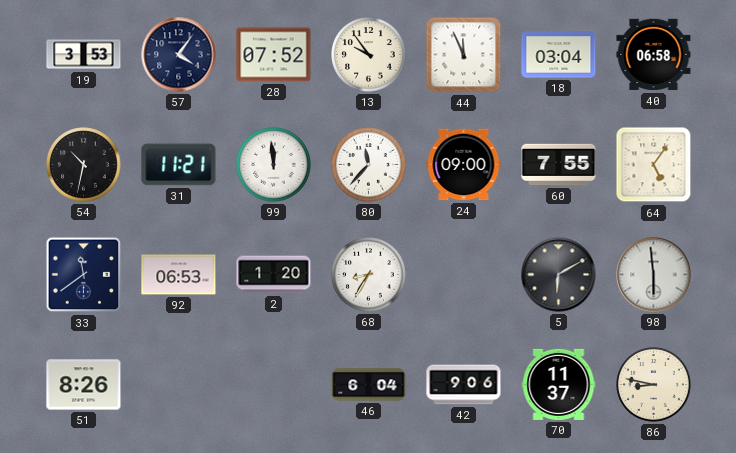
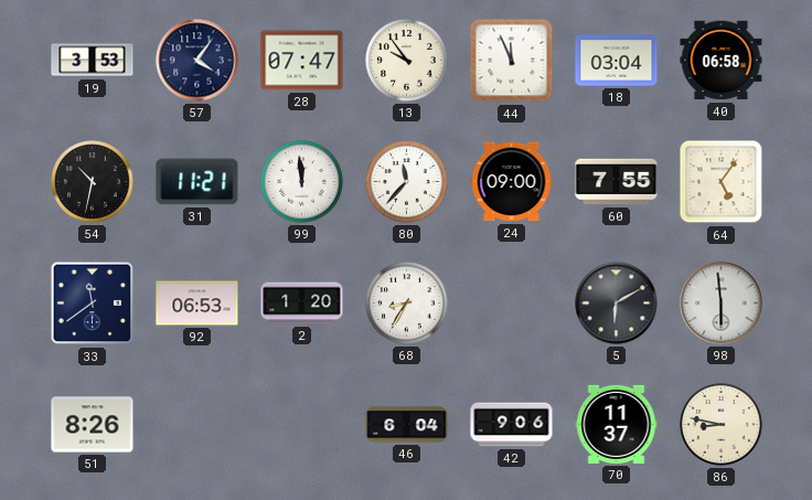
28: 07:52 -> 07:47
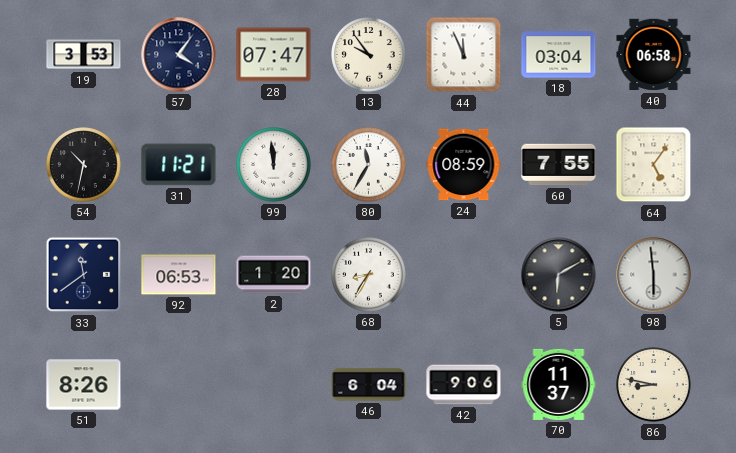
80: 11:37 -> 11:35
24: 09:00 -> 08:59
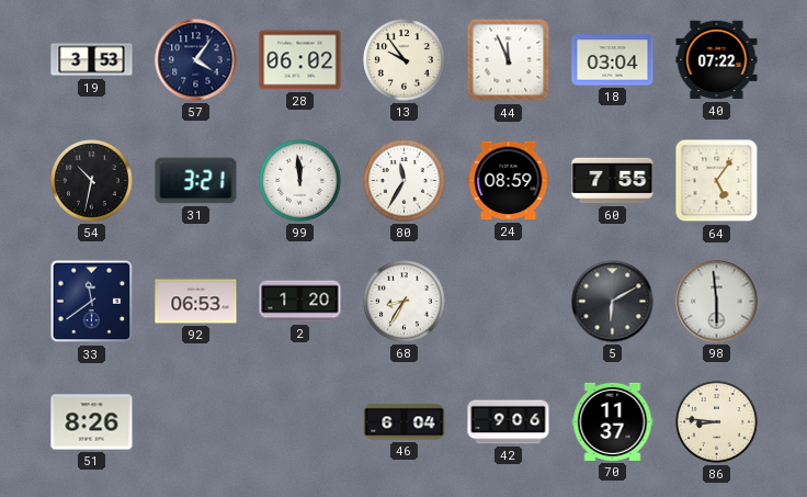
28: 07:47 -> 06:02
40: 06:58 -> 07:22
31: 11:21 -> 3:21
86: 8:47 -> 8:46
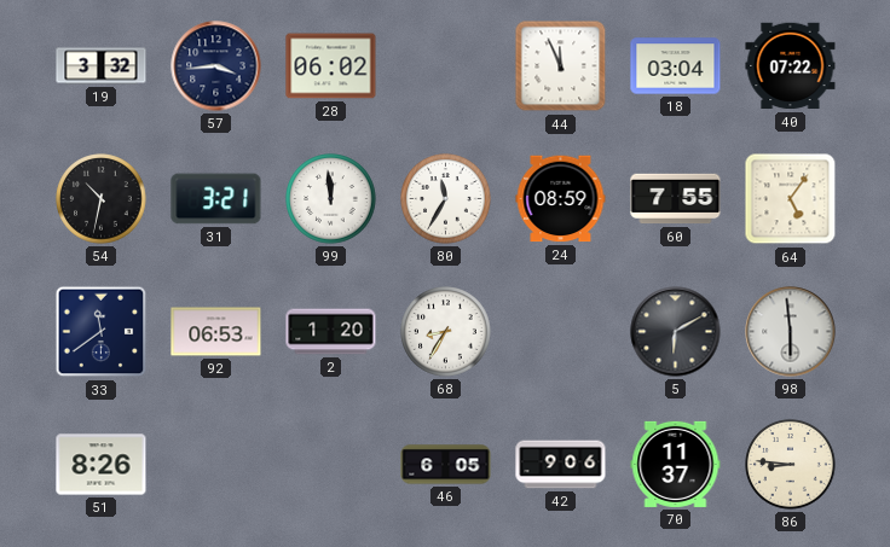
19: 3:53 -> 3:32
57: 4:06 -> 3:44
13: 9:54 -> none
46: 6:04 -> 6:05
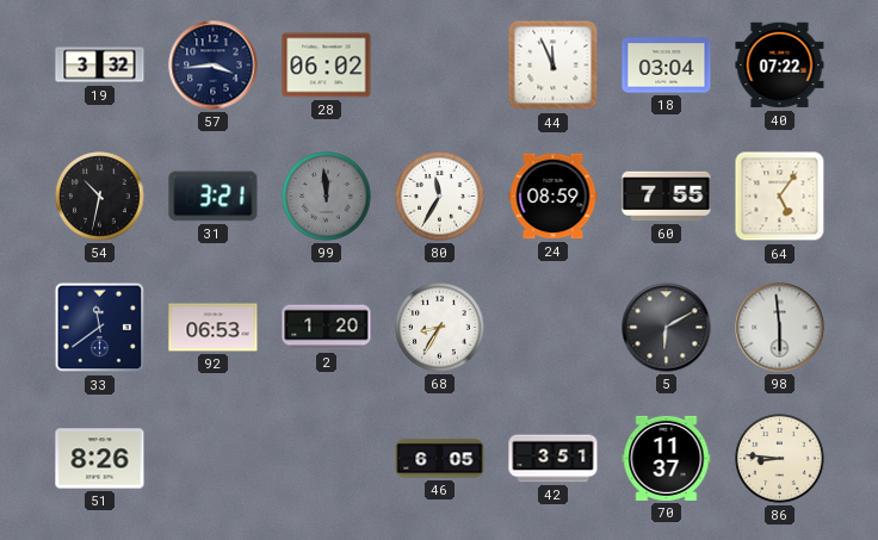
99 dial: white -> grey
42: 9:06 -> 3:51
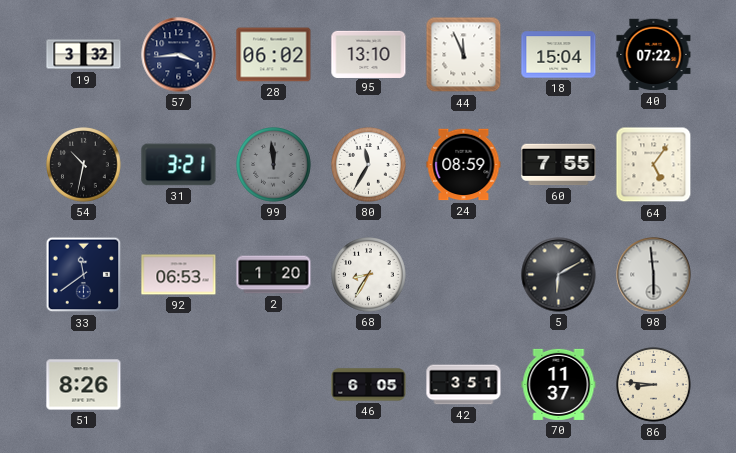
95: none -> 13:10
18: 03:04 -> 15:04
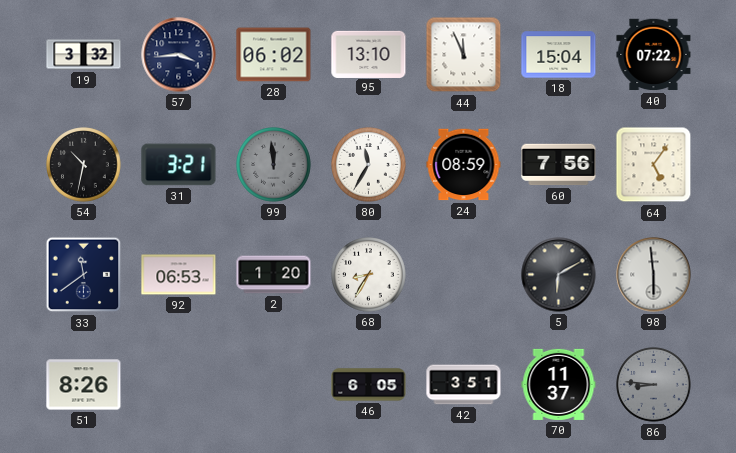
60: 7:55 -> 7:56
86 dial: cream -> grey
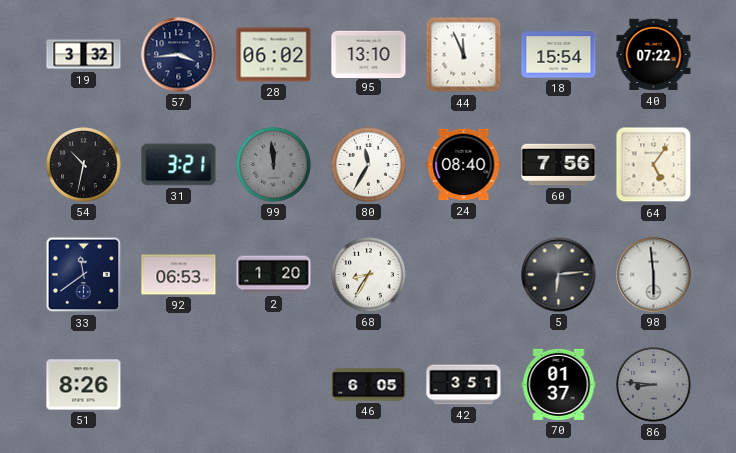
18: 15:04 -> 15:54
24: 08:59 -> 08:40
5: 6:10 -> 6:14
70: 11:37 -> 01:37
